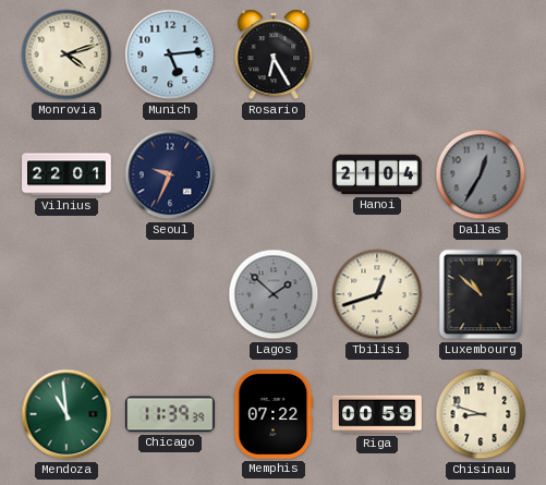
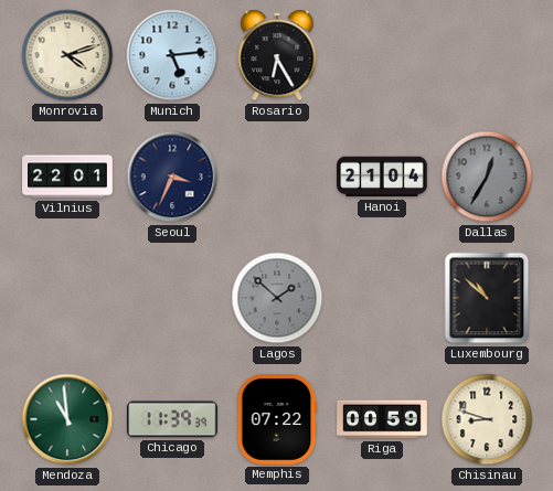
Seoul: 9:34 -> 3:34
Tbilisi: 12:42 -> none
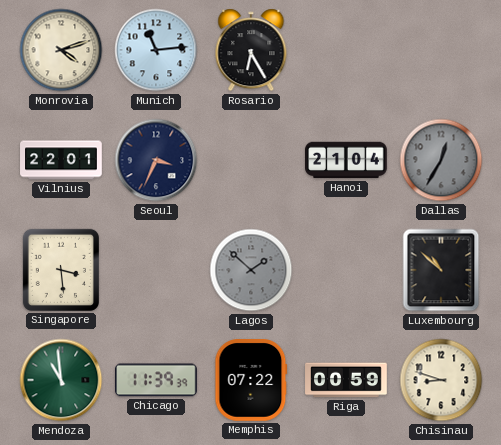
Munich: 5:14 -> 11:14
Singapore: none -> 3:29
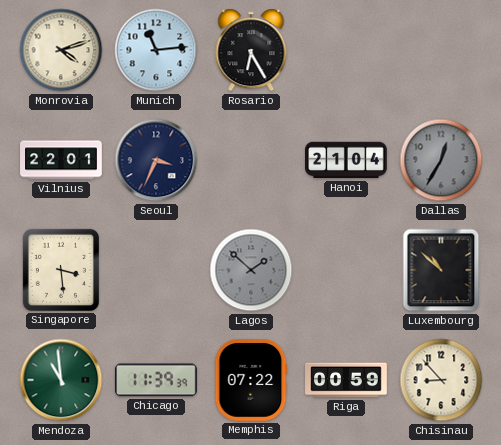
Chisinau: 8:48 -> 8:53
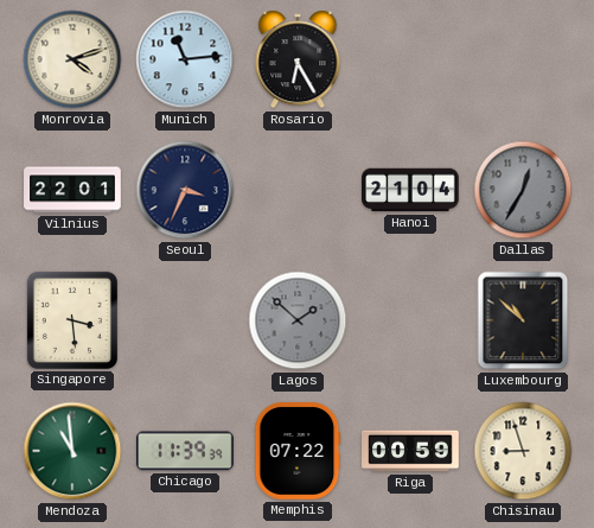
Chisinau: 8:53 -> 8:57
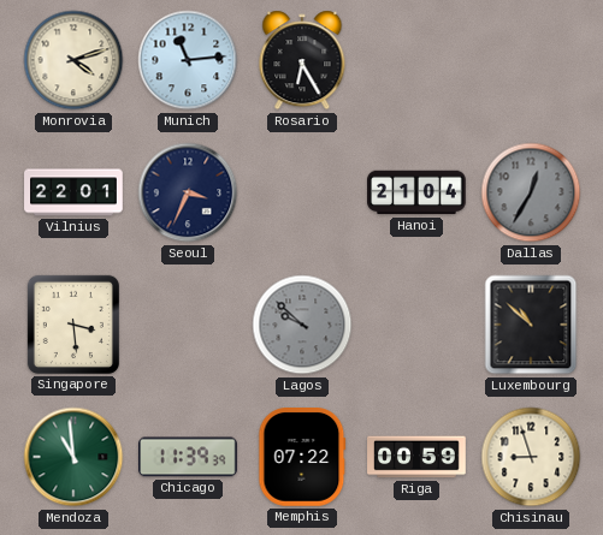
Lagos: 1:52 -> 9:52
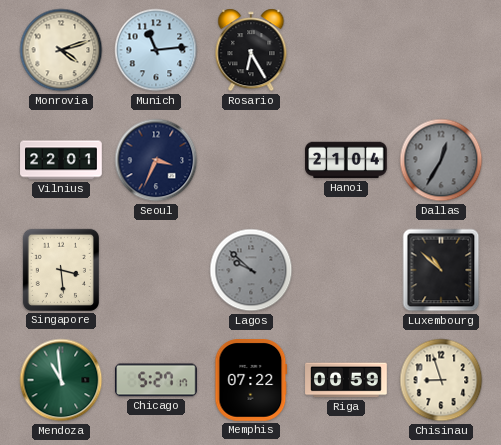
Chicago: 11:39 -> 5:27
